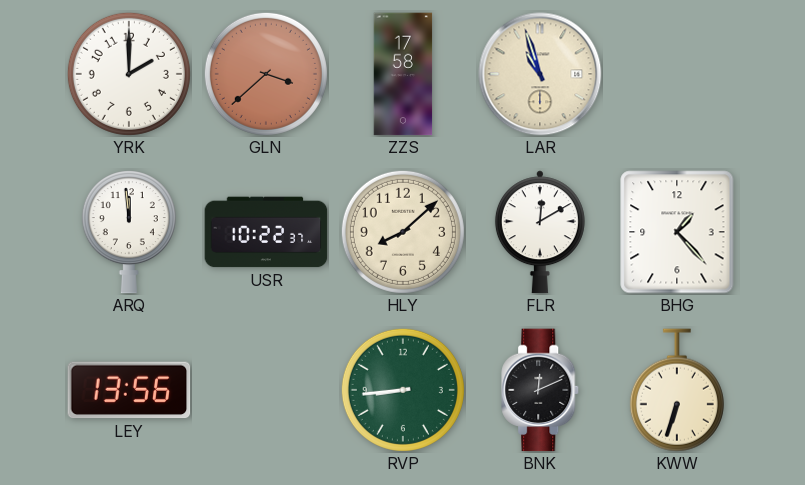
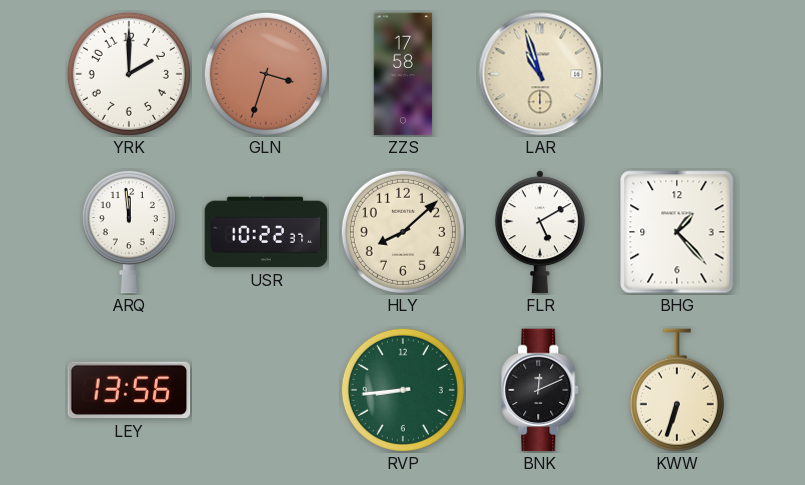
GLN: 3:38 -> 3:33
FLR: 12:10 -> 5:10
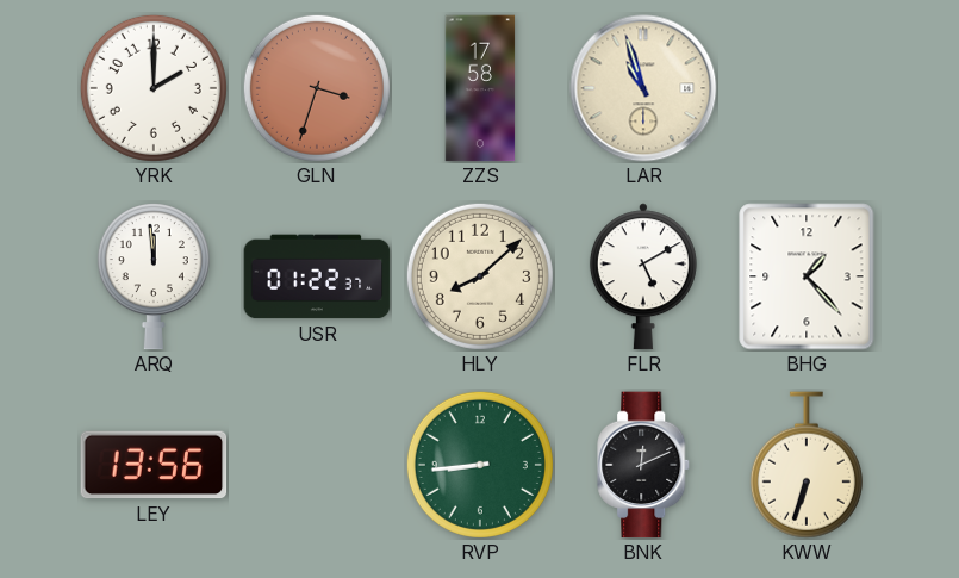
USR: 10:22 -> 01:22
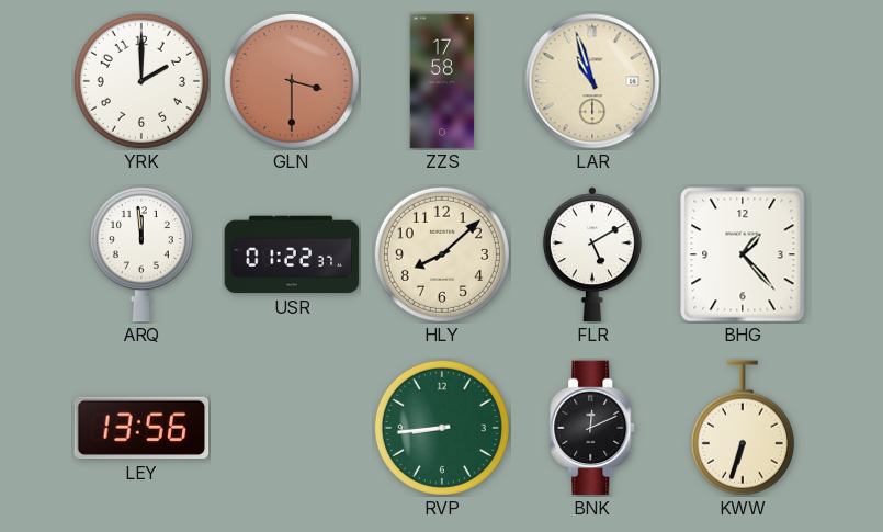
GLN: 3:33 -> 3:30
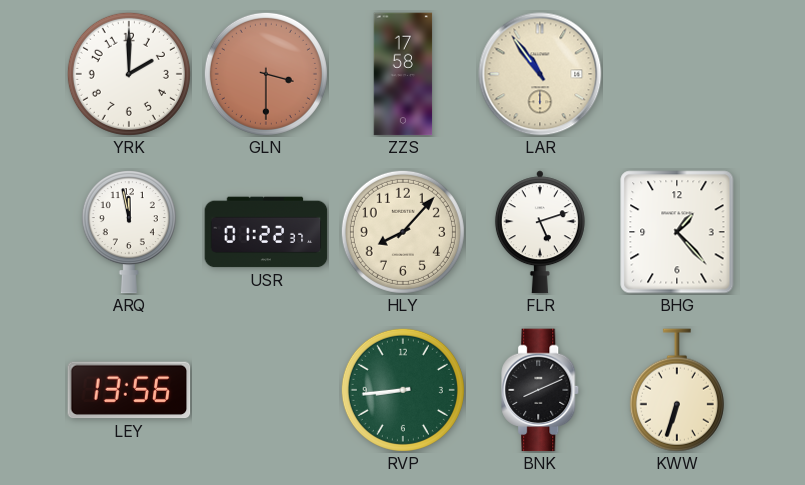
LAR: 10:57 -> 10:54
ARQ: 11:59 -> 11:58
HLY: 8:08 -> 8:07
FLR: 5:10 -> 5:12
BNK: 12:11 -> 8:11
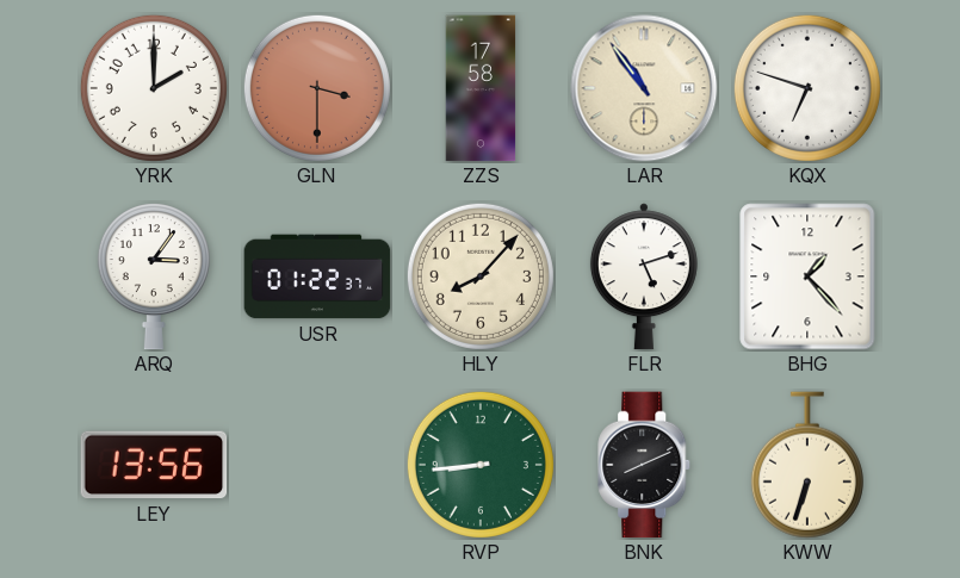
KQX: none -> 6:48
ARQ: 11:58 -> 3:06
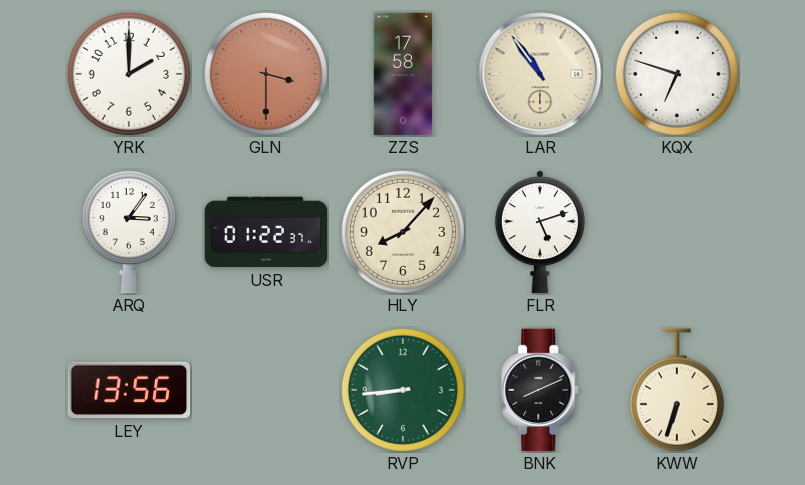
BHG: 1:23 -> none
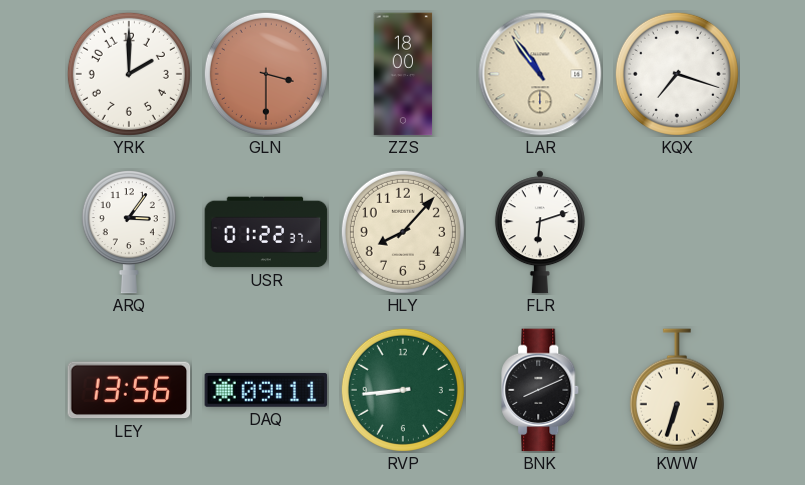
ZZS: 17:58 -> 18:00
KQX: 6:48 -> 7:18
FLR: 5:12 -> 6:12
DAQ: none -> 09:11
